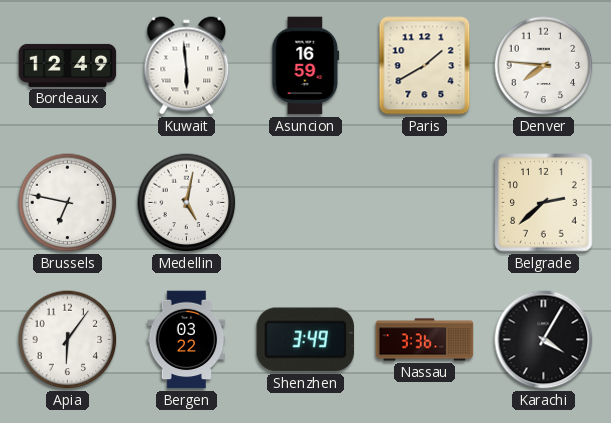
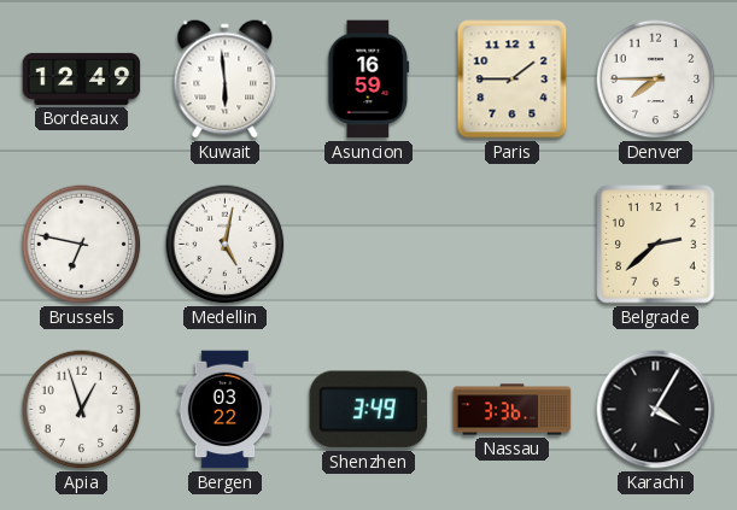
Paris: 1:40 -> 1:45
Denver: 7:46 -> 7:45
Apia: 6:06 -> 12:57
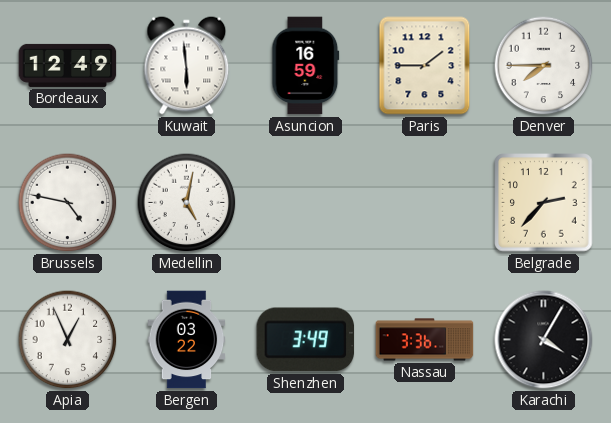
Brussels: 6:47 -> 4:47
Belgrade: 2:38 -> 2:37
Apia: 12:57 -> 12:56
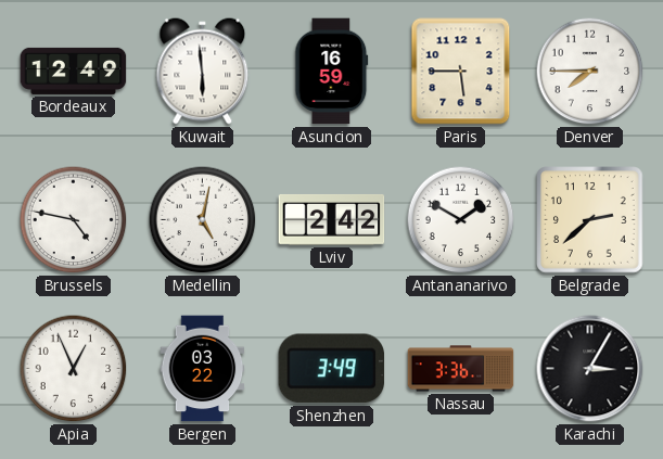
Paris: 1:45 -> 5:45
Lviv: none -> 2:42
Antananarivo: none -> 1:50
Belgrade: 2:37 -> 2:38
Karachi: 4:05 -> 3:05
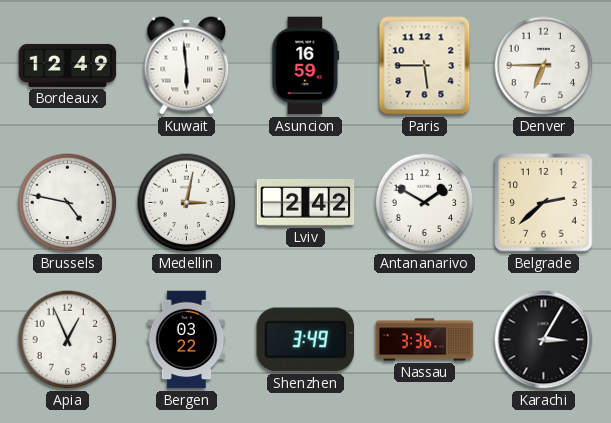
Denver: 7:45 -> 6:45
Medellin: 5:02 -> 3:02
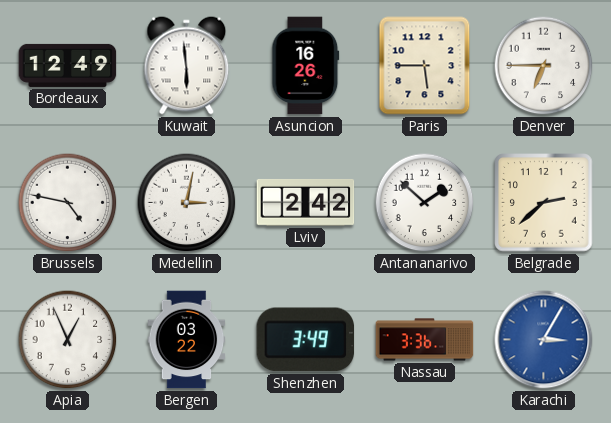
Asuncion: 16:59 -> 16:26
Antananarivo: 1:50 -> 1:52
Karachi dial: black -> blue
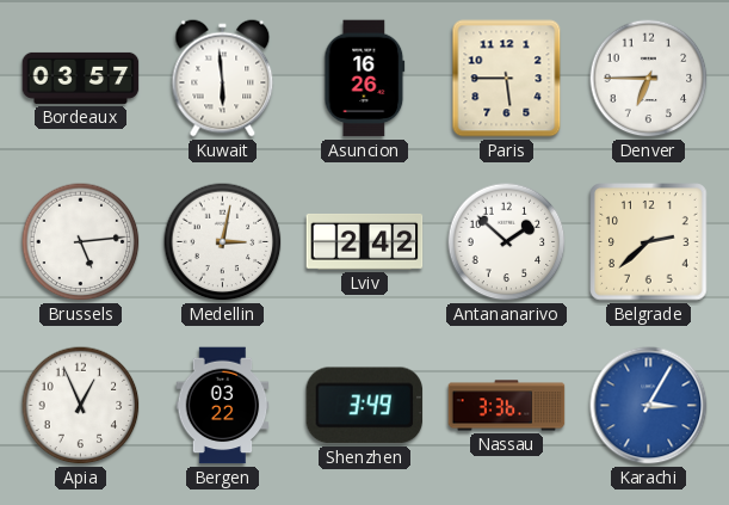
Bordeaux: 12:49 -> 03:57
Brussels: 4:47 -> 5:14
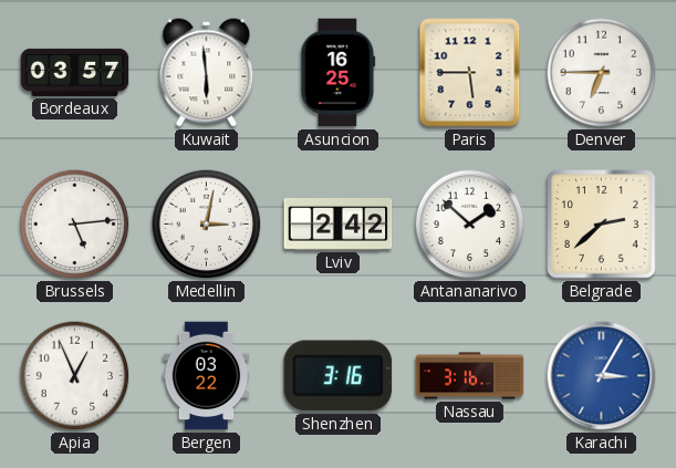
Asuncion: 16:26 -> 16:25
Shenzhen: 3:49 -> 3:16
Nassau: 3:36 -> 3:16
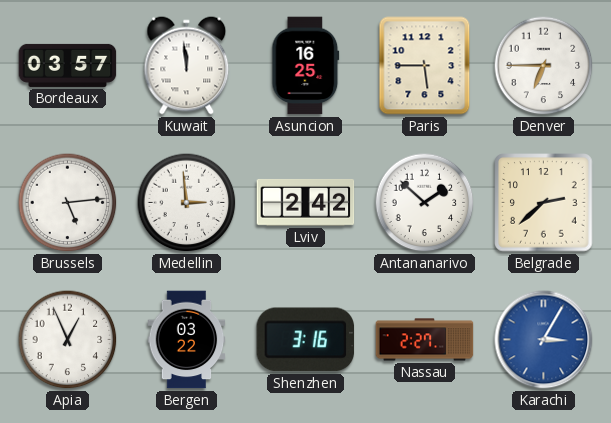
Kuwait: 5:59 -> 11:59
Medellin: 3:02 -> 2:59
Nassau: 3:16 -> 2:27
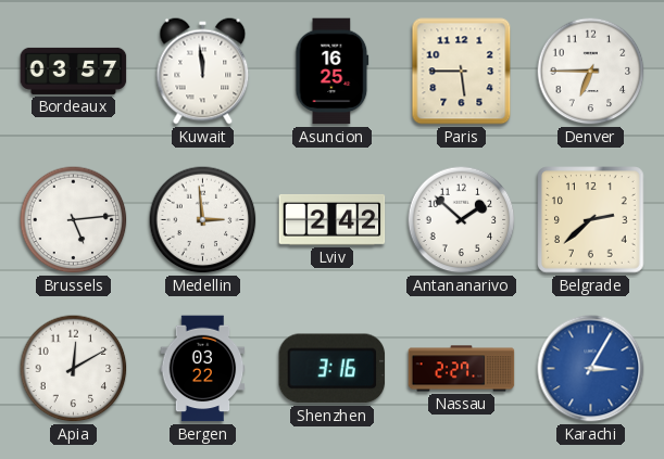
Apia: 12:56 -> 12:10
